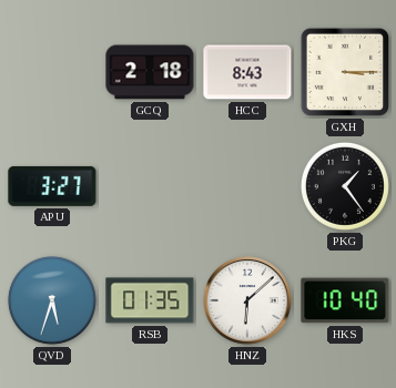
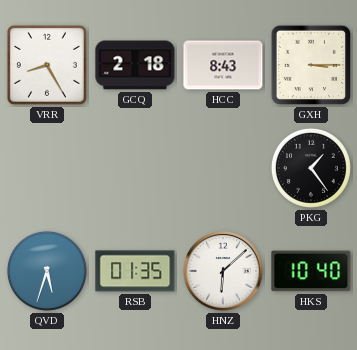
VRR: none -> 8:25
APU: 3:27 -> none
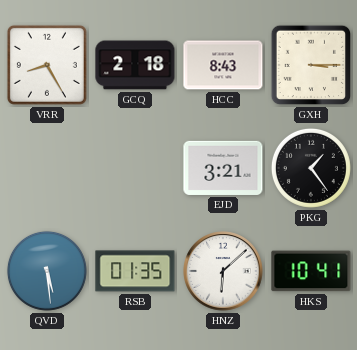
EJD: none -> 3:21
QVD: 5:33 -> 5:29
HKS: 10:40 -> 10:41
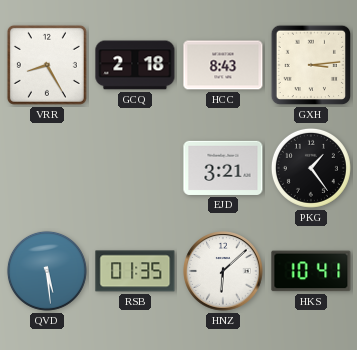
GXH: 3:15 -> 3:14
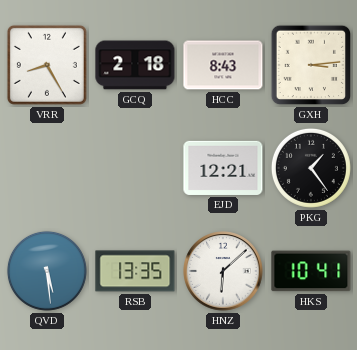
EJD: 3:21 -> 12:21
RSB: 01:35 -> 13:35
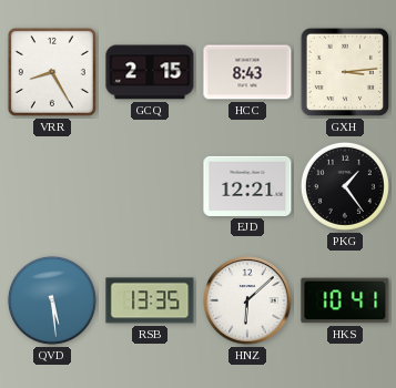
GCQ: 2:18 -> 2:15
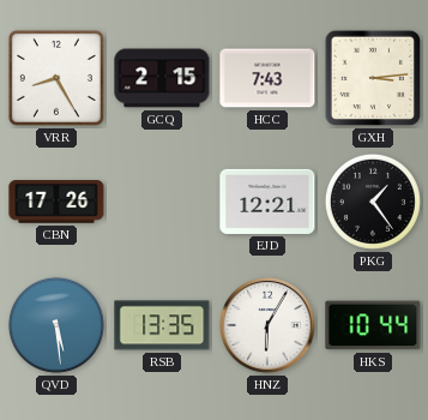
HCC: 8:43 -> 7:43
CBN: none -> 17:26
HNZ: 6:08 -> 6:05
HKS: 10:41 -> 10:44
